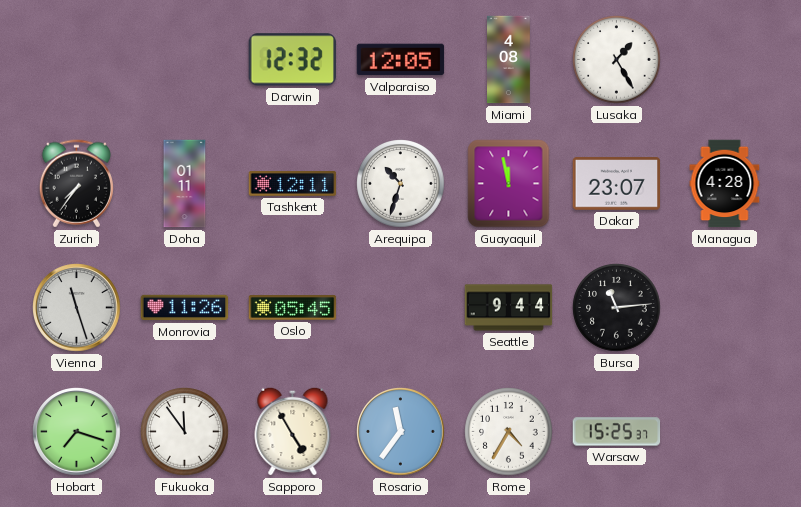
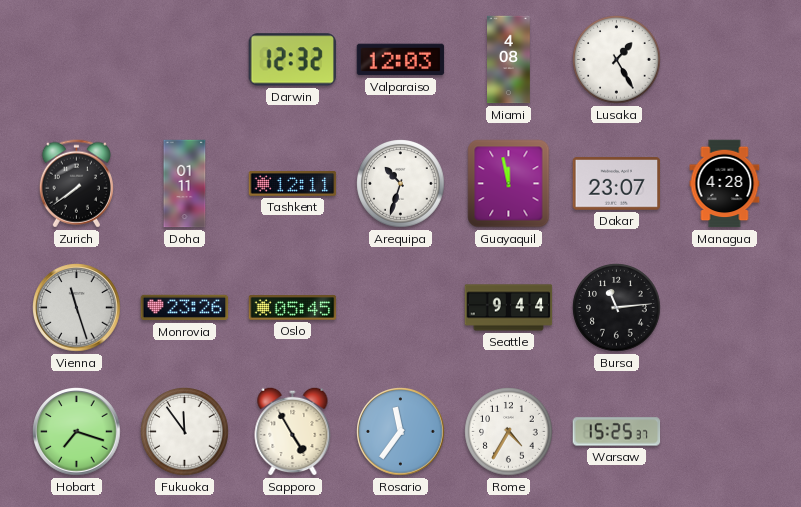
Valparaiso: 12:05 -> 12:03
Zurich: 7:36 -> 7:39
Monrovia: 11:26 -> 23:26
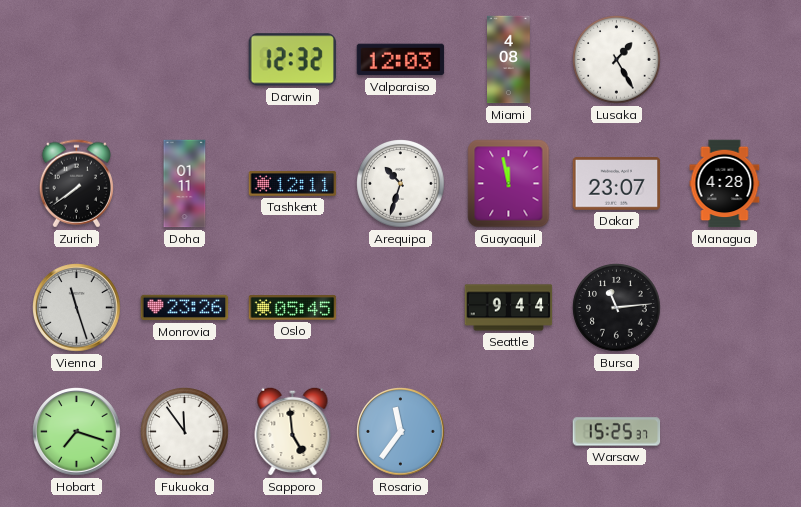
Sapporo: 4:55 -> 4:59
Rome: 4:35 -> none
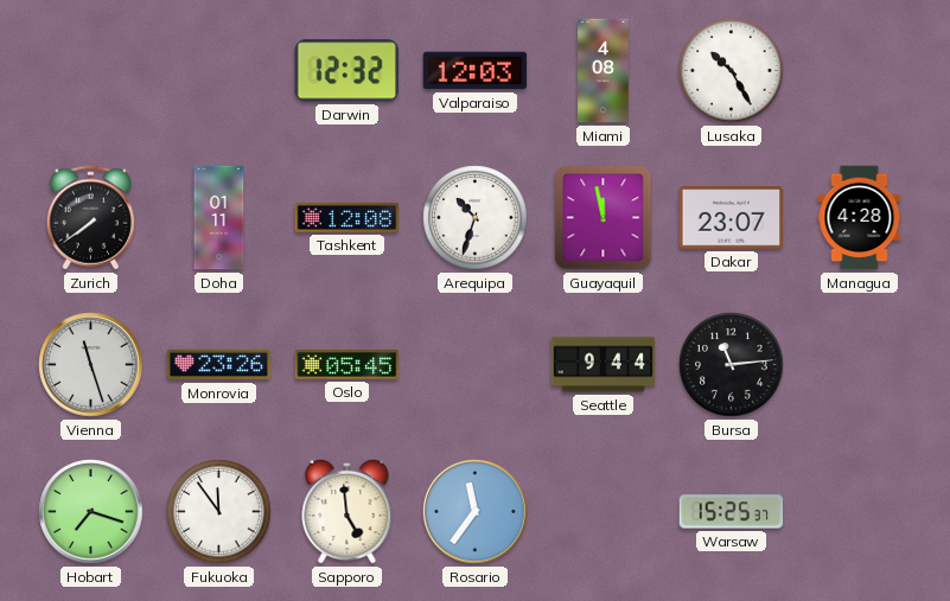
Lusaka: 1:25 -> 10:25
Tashkent: 12:11 -> 12:08
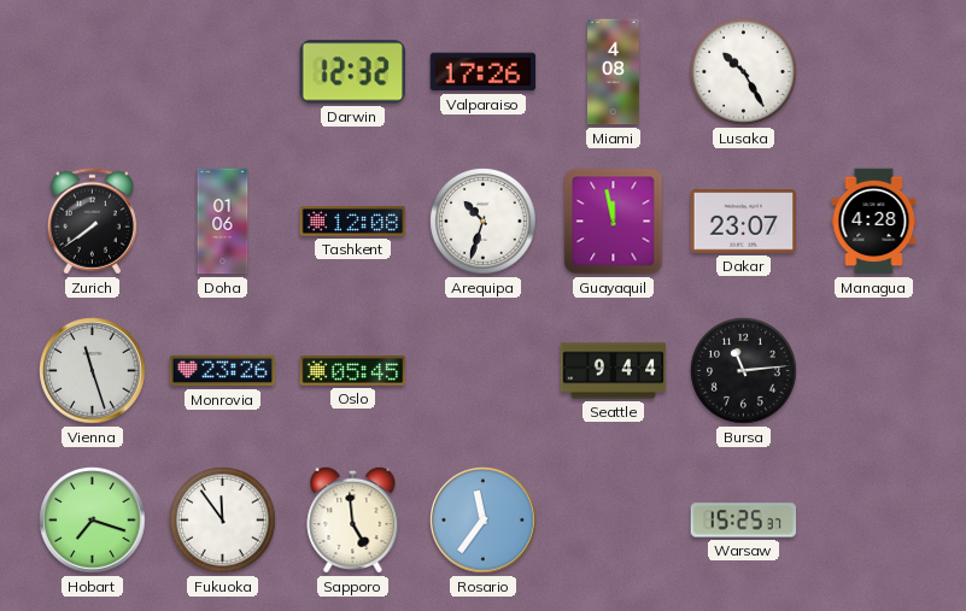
Valparaiso: 12:03 -> 17:26
Doha: 01:11 -> 01:06
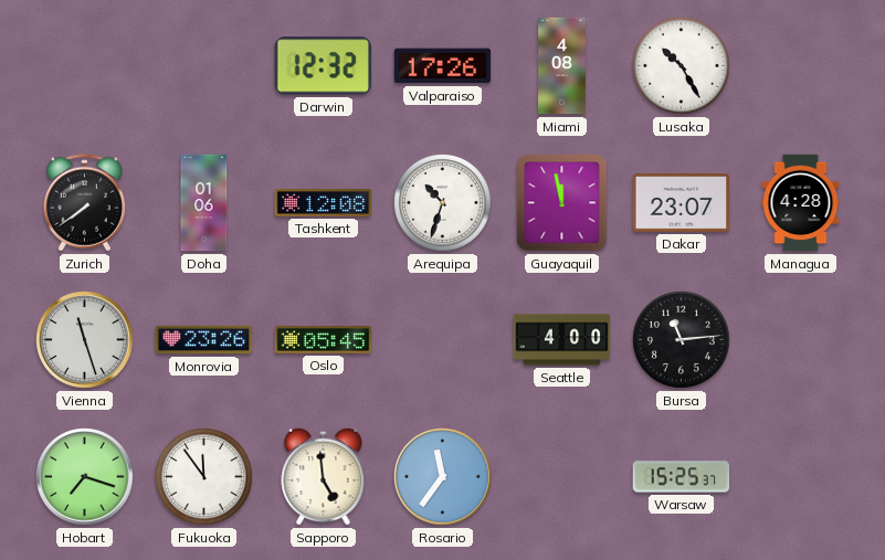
Seattle: 9:44 -> 4:00
